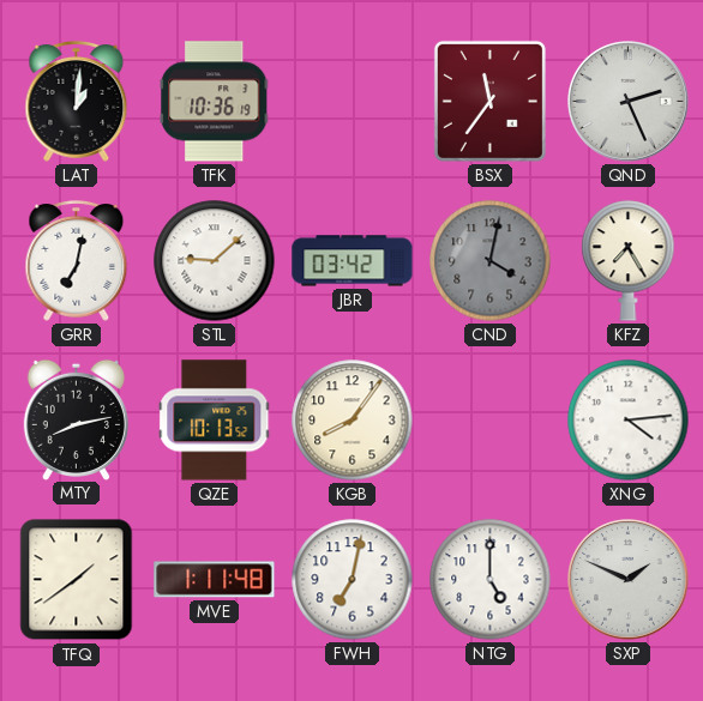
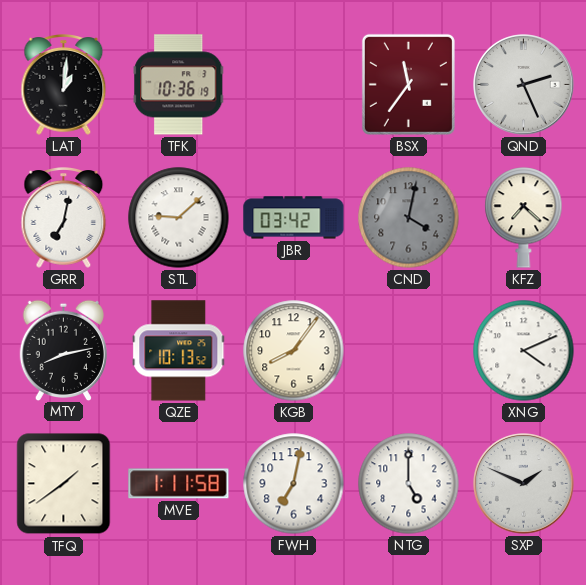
KFZ: 7:25 -> 7:22
XNG: 4:14 -> 4:11
MVE: 1:11:48 -> 1:11:58
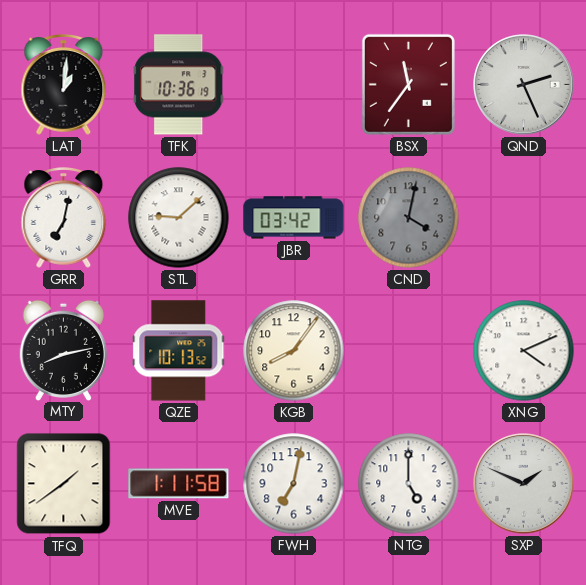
KFZ: 7:22 -> none
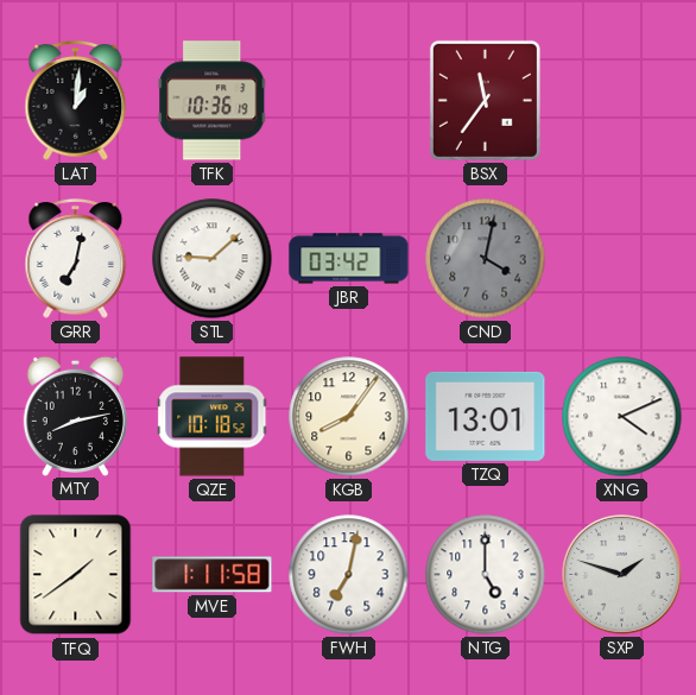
QND: 2:26 -> none
QZE: 10:13 -> 10:18
TZQ: none -> 13:01
SXP: 1:49 -> 1:48
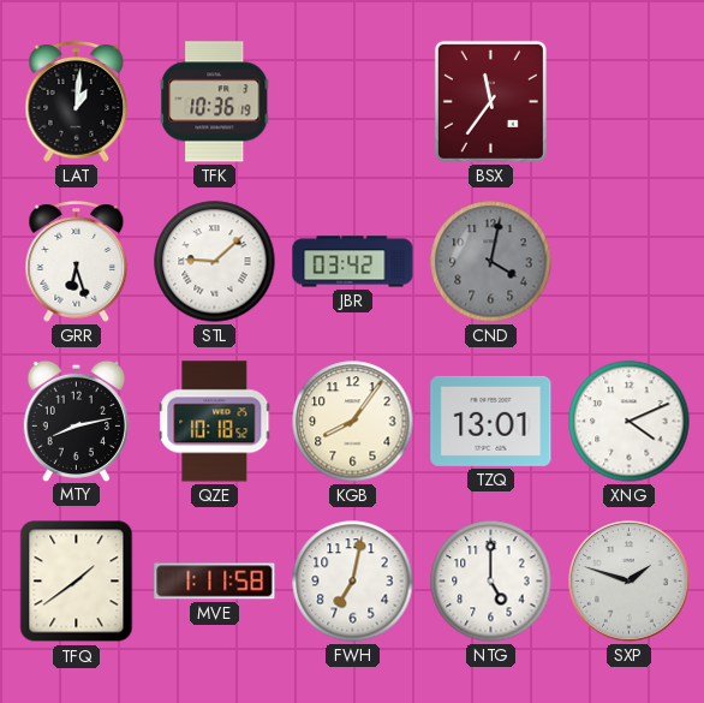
GRR: 7:02 -> 6:27
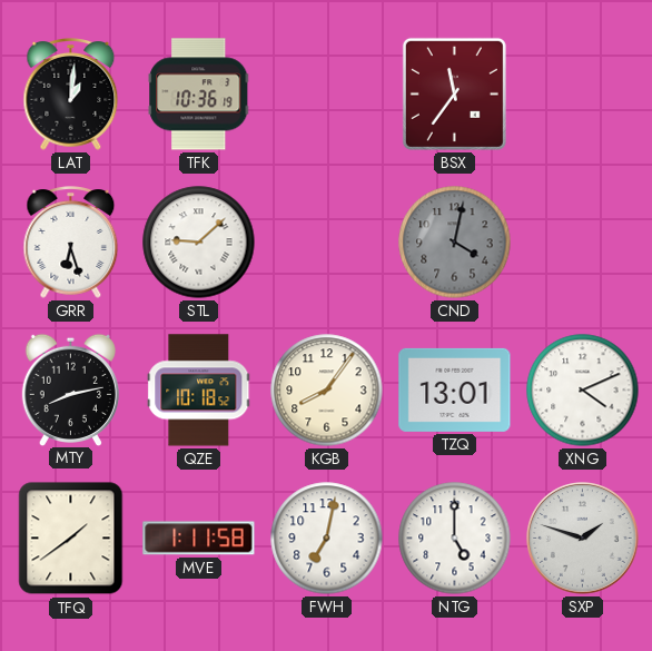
JBR: 03:42 -> none
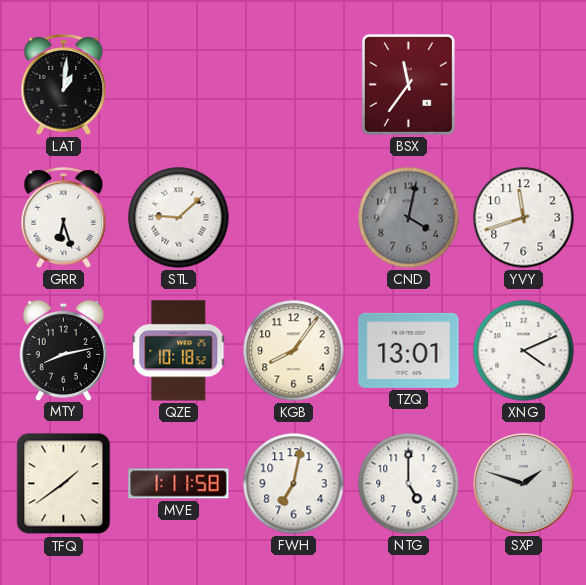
TFK: 10:36 -> none
YVY: none -> 11:42
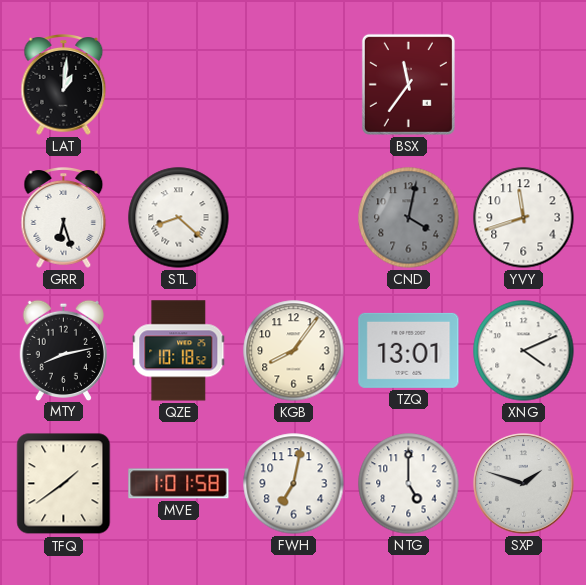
STL: 9:08 -> 8:22
MVE: 1:11 -> 1:01
